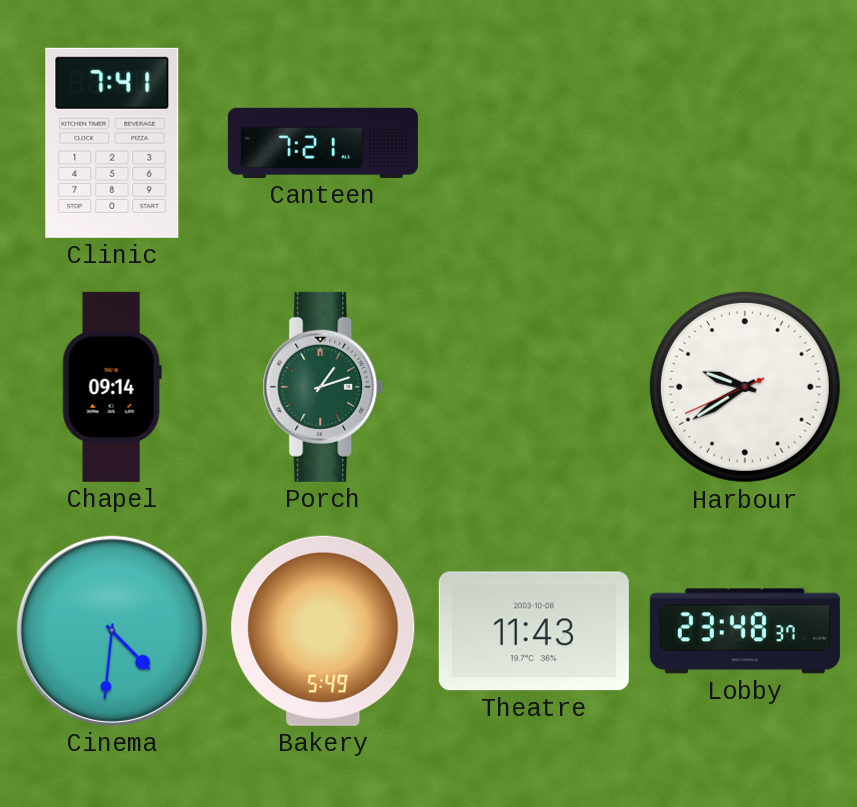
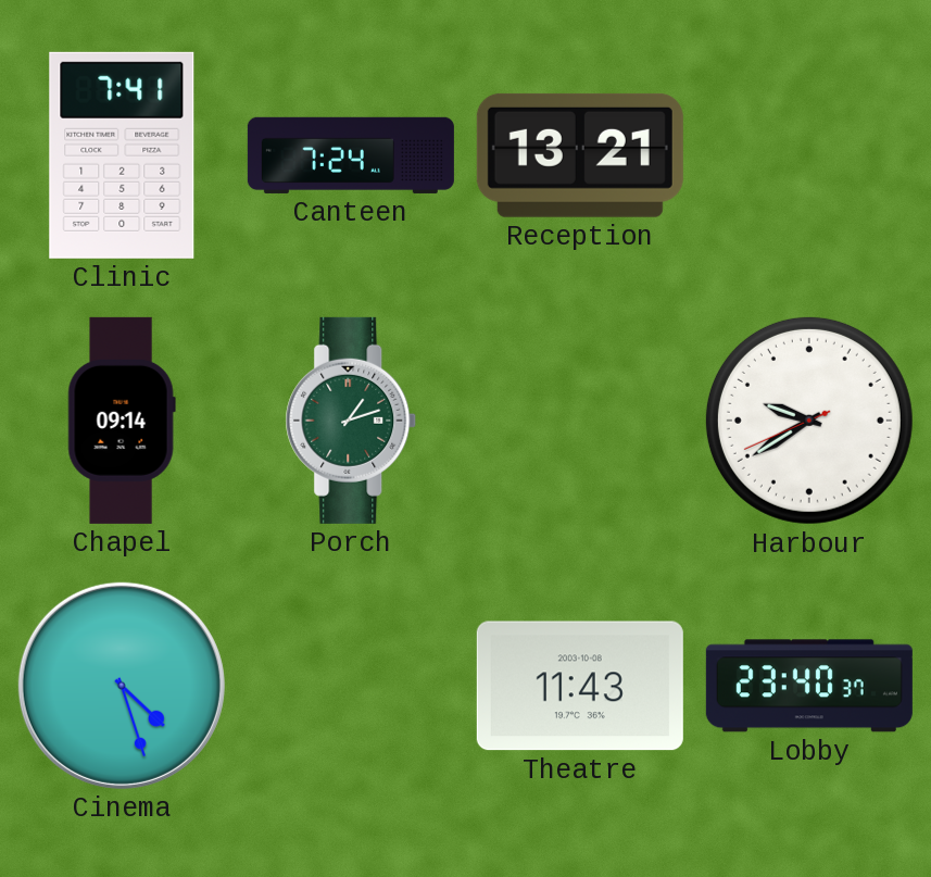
Canteen: 7:21 -> 7:24
Reception: none -> 13:21
Cinema: 4:31 -> 4:27
Bakery: 5:49 -> none
Lobby: 23:48 -> 23:40
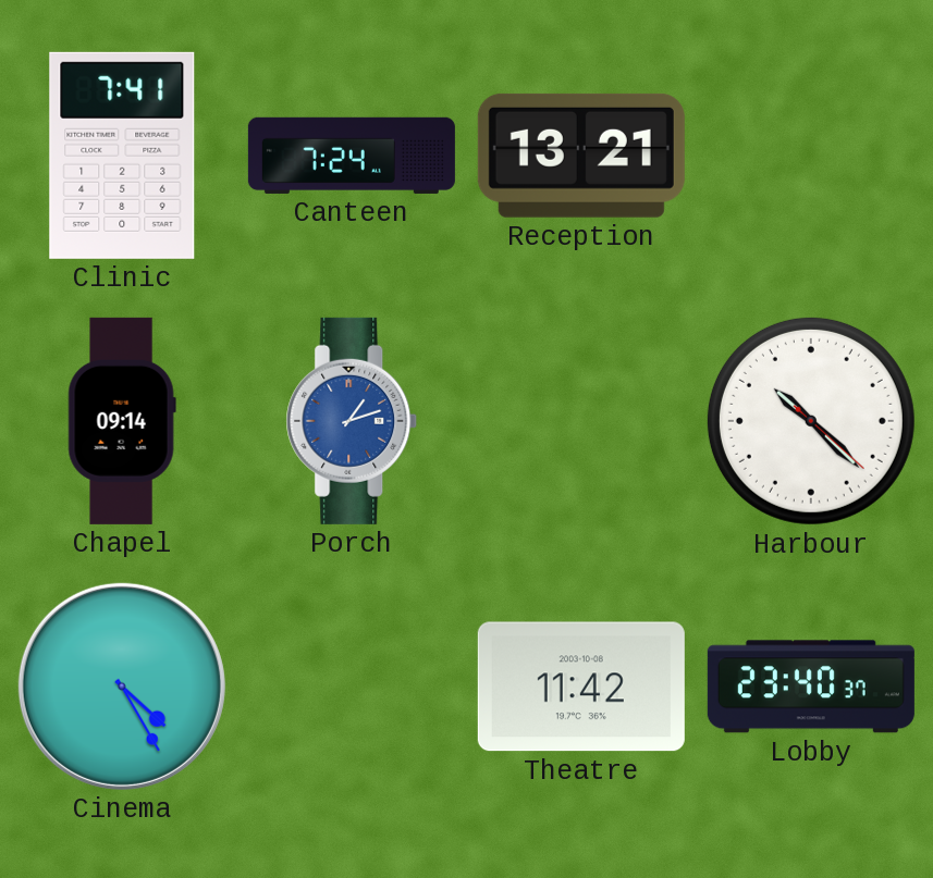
Porch dial: green -> blue
Harbour: 9:39 -> 10:22
Cinema: 4:27 -> 4:25
Theatre: 11:43 -> 11:42
